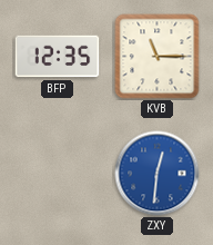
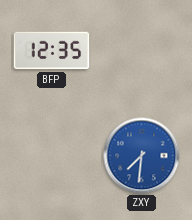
KVB: 11:15 -> none
ZXY: 12:31 -> 7:31
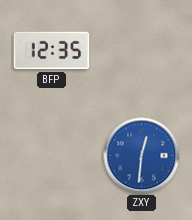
ZXY: 7:31 -> 12:31
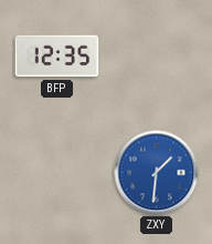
ZXY: 12:31 -> 1:31
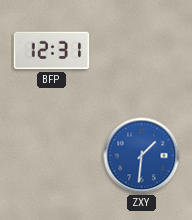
BFP: 12:35 -> 12:31
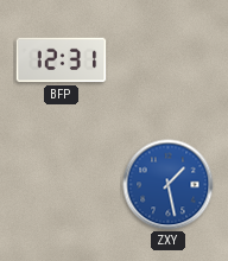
ZXY: 1:31 -> 1:28
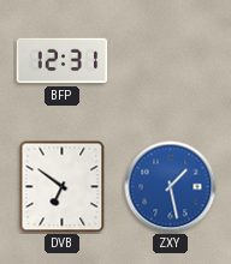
DVB: none -> 6:51
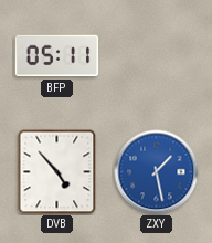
BFP: 12:31 -> 05:11
DVB: 6:51 -> 4:53
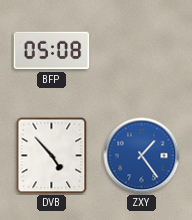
BFP: 05:11 -> 05:08
ZXY: 1:28 -> 1:24
